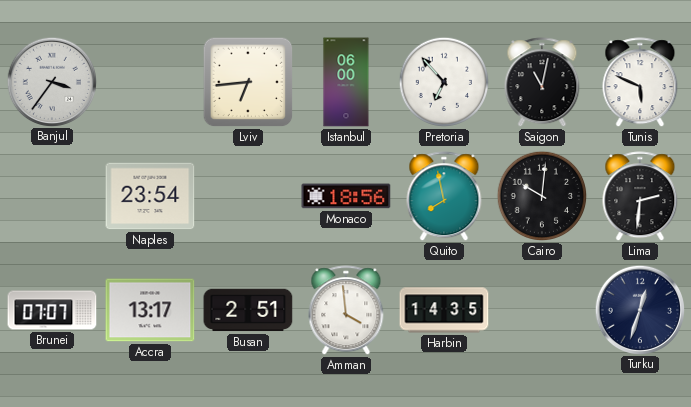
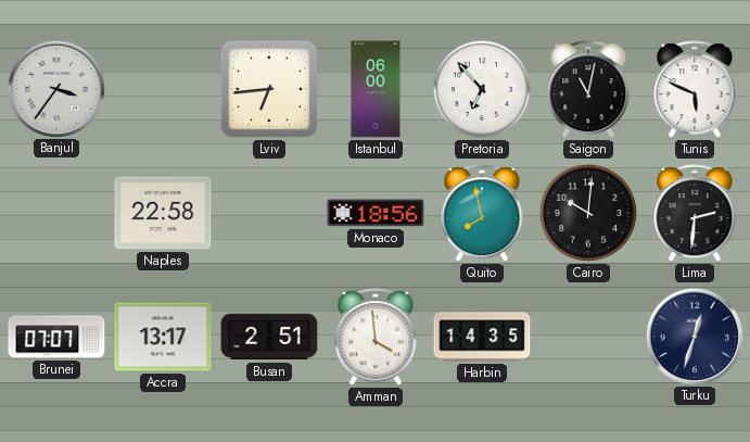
Naples: 23:54 -> 22:58
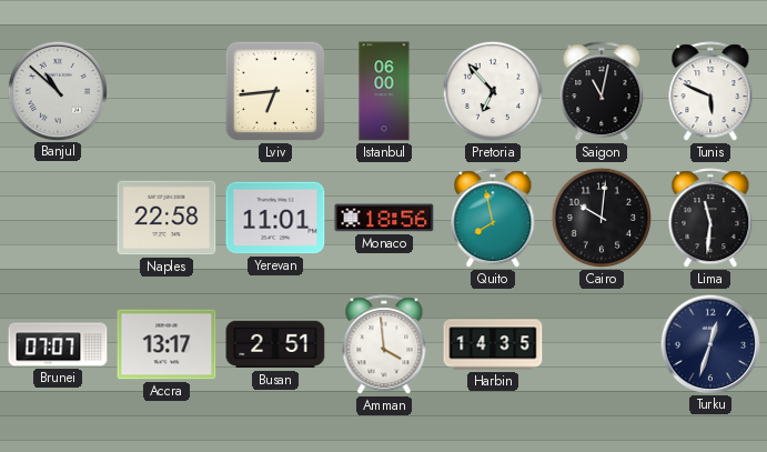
Banjul: 3:36 -> 10:52
Yerevan: none -> 11:01
Lima: 2:31 -> 11:31
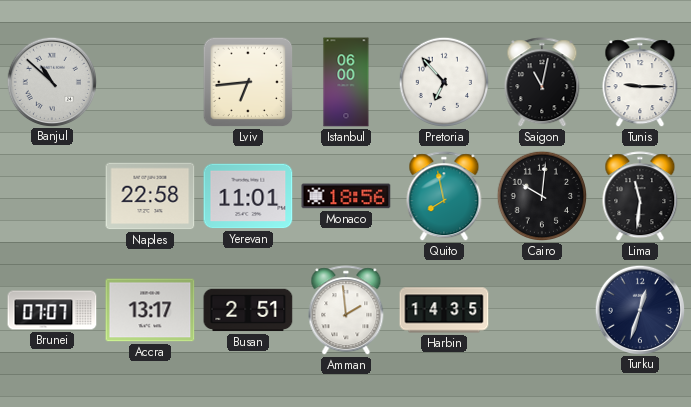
Tunis: 5:49 -> 9:15
Amman: 3:59 -> 1:59
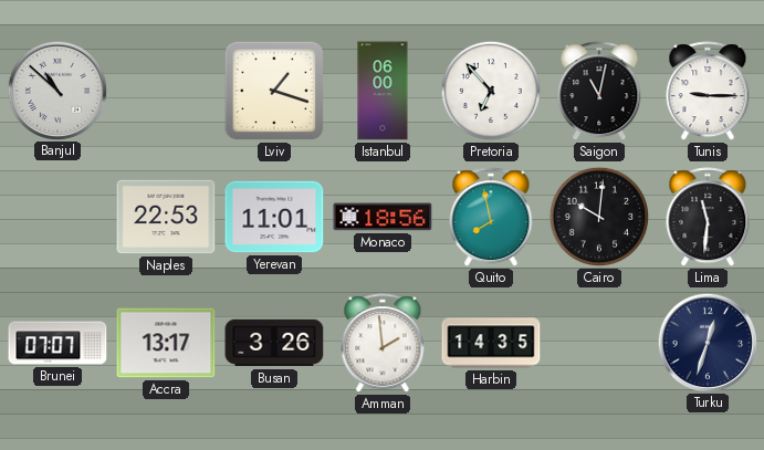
Lviv: 6:44 -> 1:18
Naples: 22:58 -> 22:53
Busan: 2:51 -> 3:26
